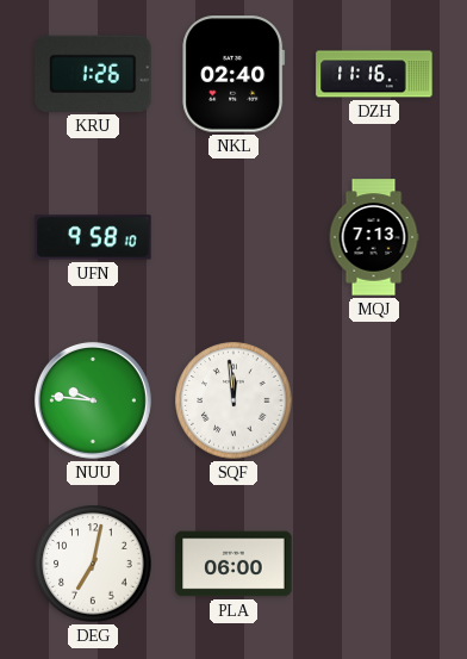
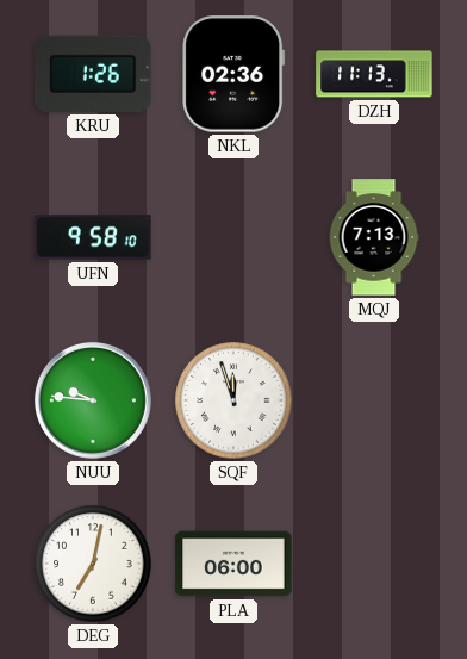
NKL: 02:40 -> 02:36
DZH: 11:16 -> 11:13
SQF: 11:59 -> 11:57
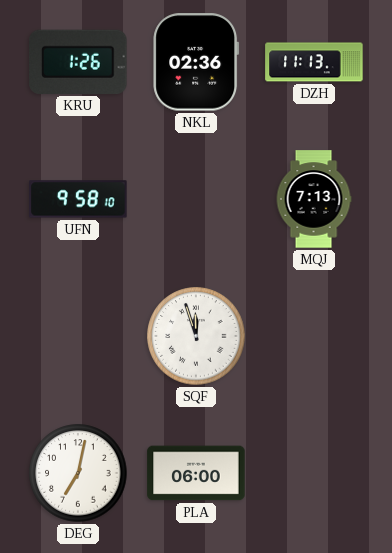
NUU: 9:46 -> none
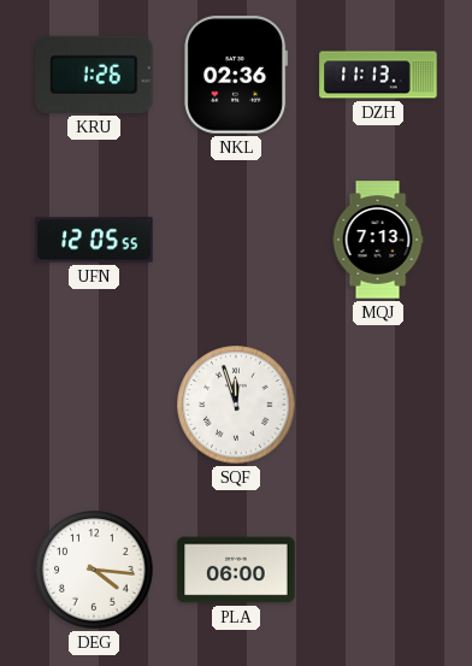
UFN: 9:58 -> 12:05
DEG: 7:02 -> 4:16
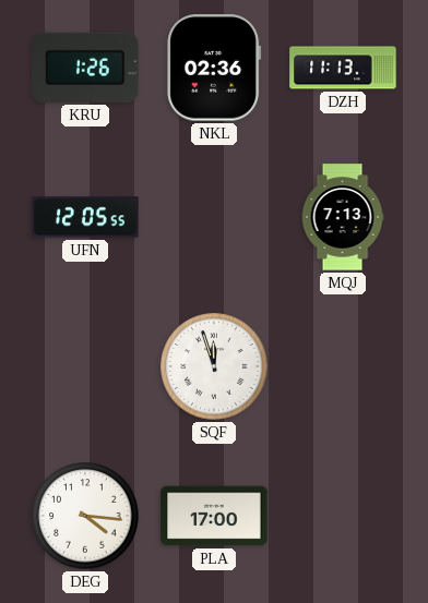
PLA: 06:00 -> 17:00
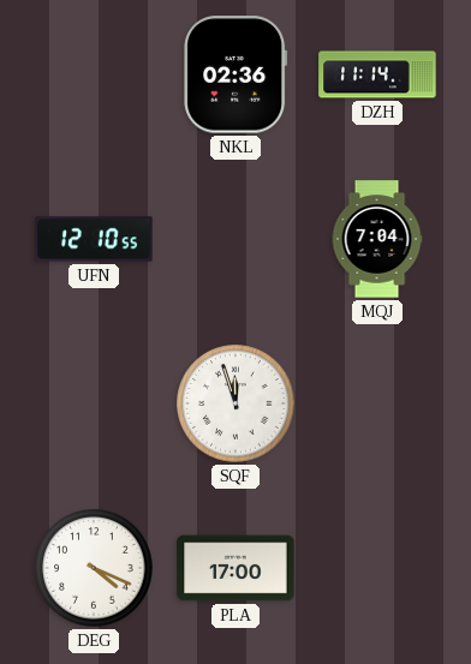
KRU: 1:26 -> none
DZH: 11:13 -> 11:14
UFN: 12:05 -> 12:10
MQJ: 7:13 -> 7:04
DEG: 4:16 -> 4:19
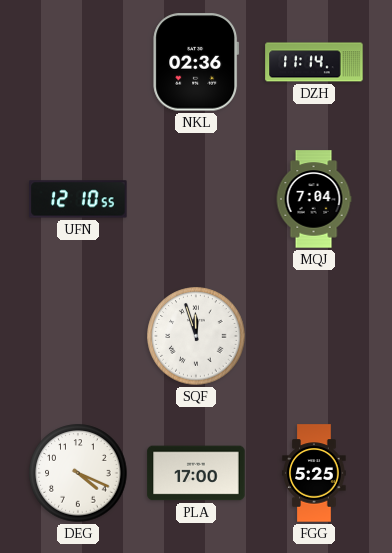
FGG: none -> 5:25
